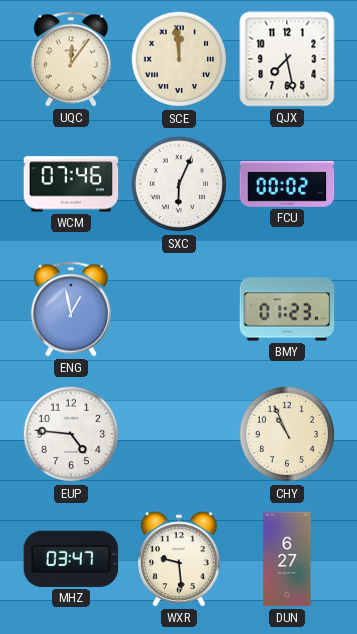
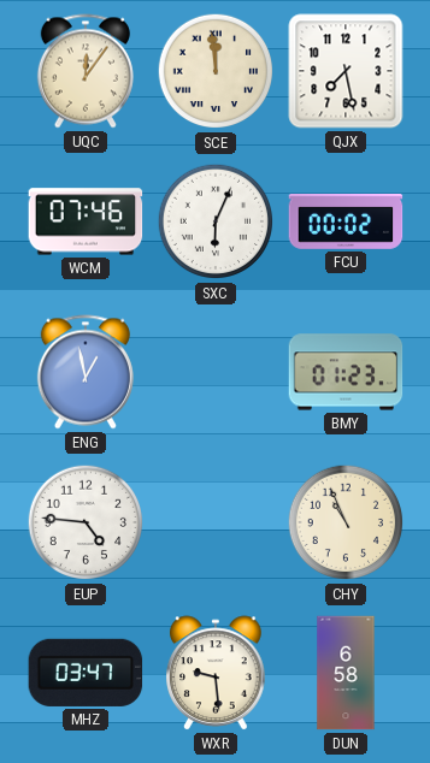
DUN: 6:27 -> 6:58
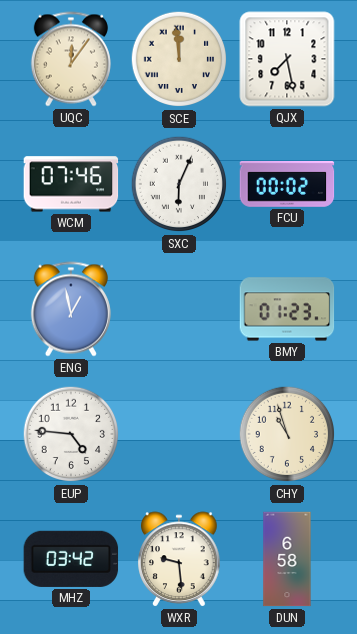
CHY: 10:56 -> 10:57
MHZ: 03:47 -> 03:42
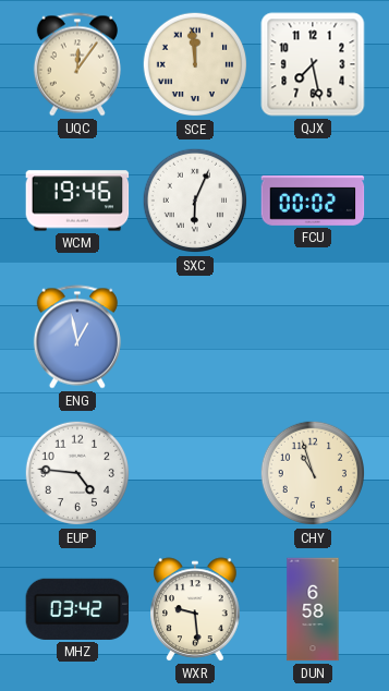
WCM: 07:46 -> 19:46
BMY: 01:23 -> none
